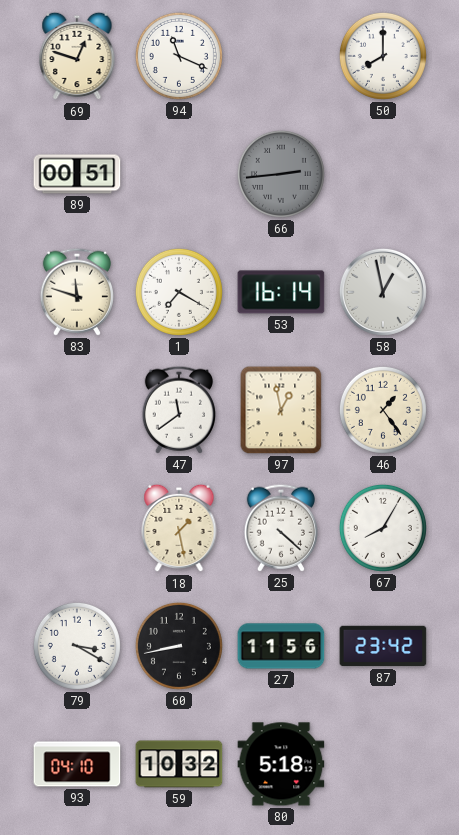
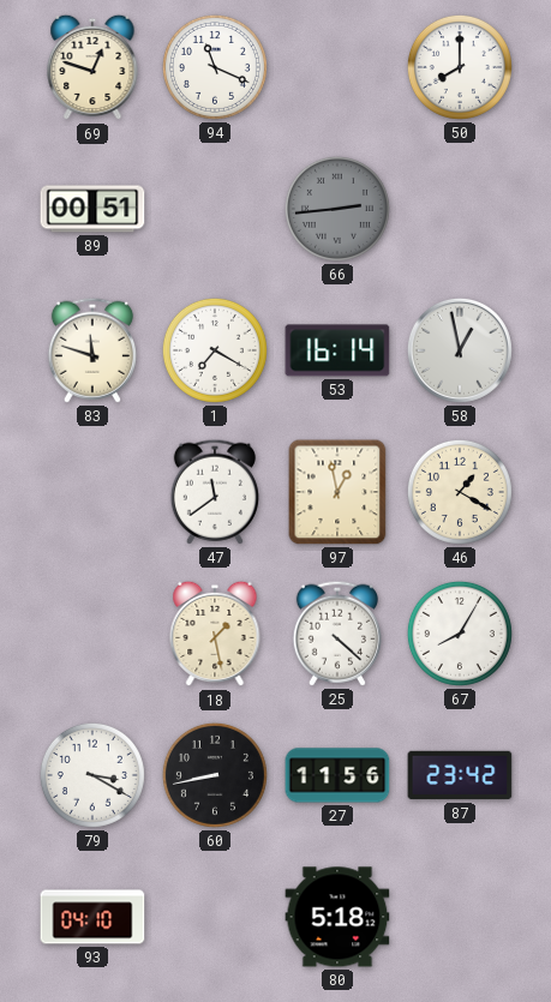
46: 1:24 -> 1:20
59: 10:32 -> none
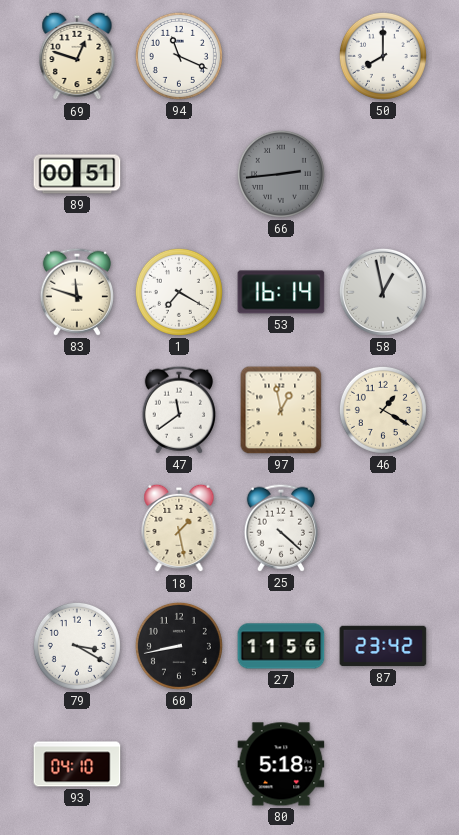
67: 8:05 -> none
